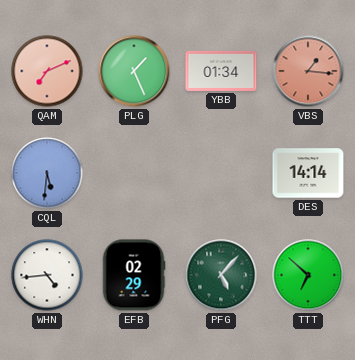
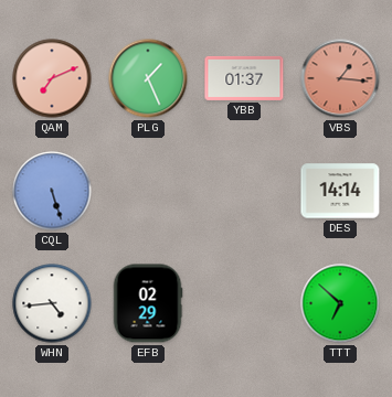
YBB: 01:34 -> 01:37
CQL: 5:31 -> 5:27
PFG: 5:07 -> none
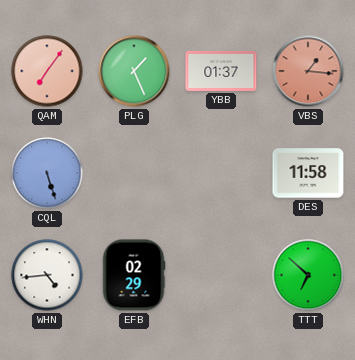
QAM: 7:11 -> 7:06
DES: 14:14 -> 11:58
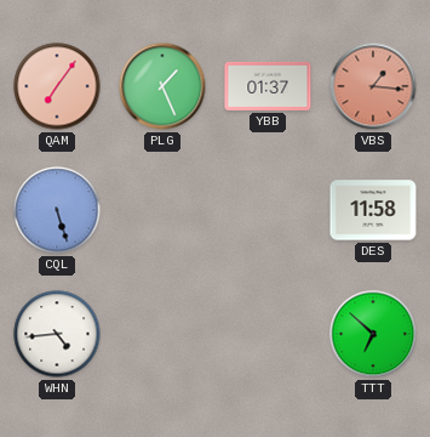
EFB: 02:29 -> none
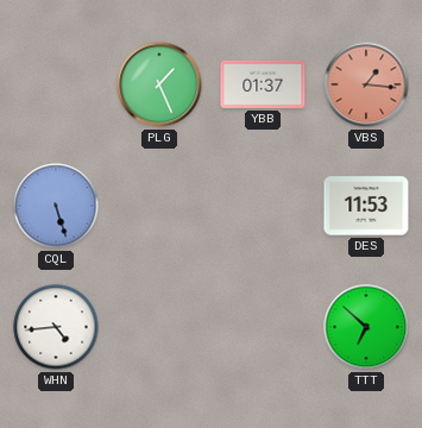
QAM: 7:06 -> none
DES: 11:58 -> 11:53
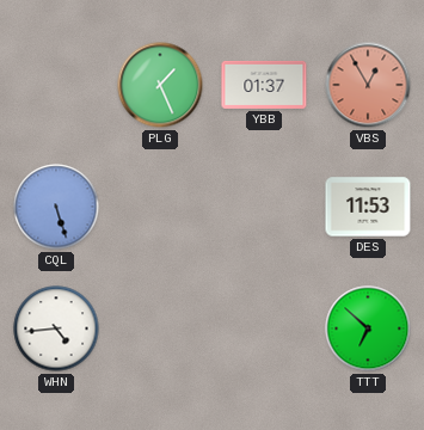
VBS: 1:16 -> 12:55
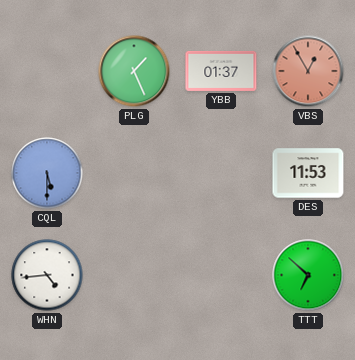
CQL: 5:27 -> 5:30
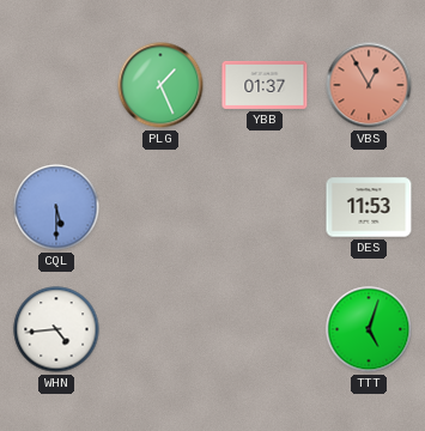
TTT: 6:52 -> 5:03
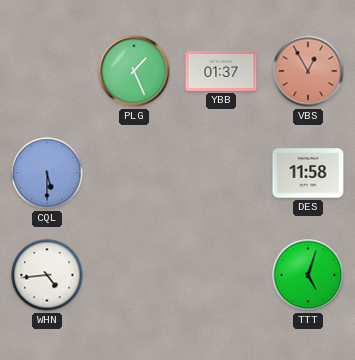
DES: 11:53 -> 11:58
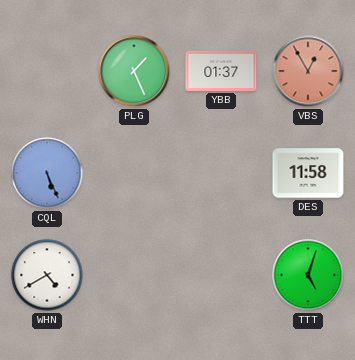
CQL: 5:30 -> 5:26
WHN: 4:44 -> 4:40
